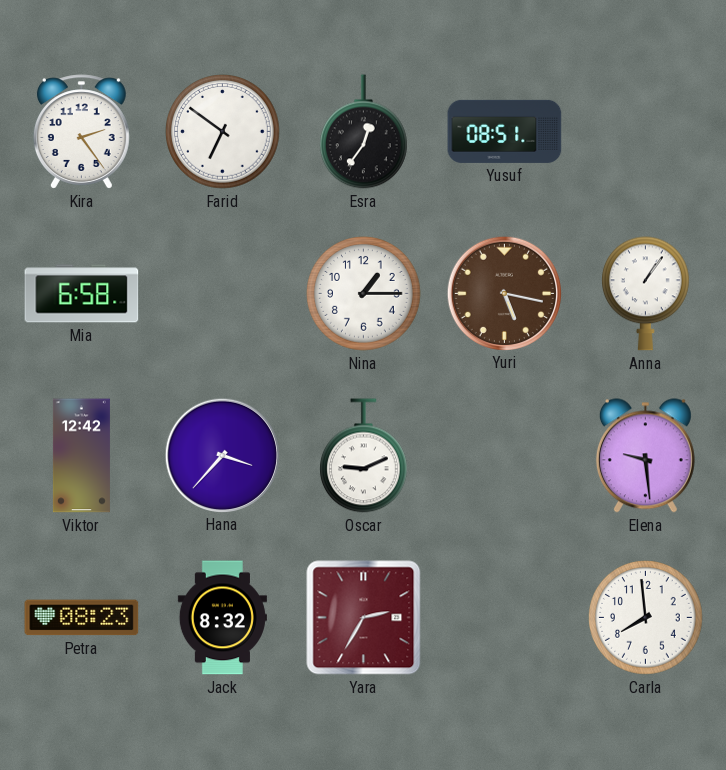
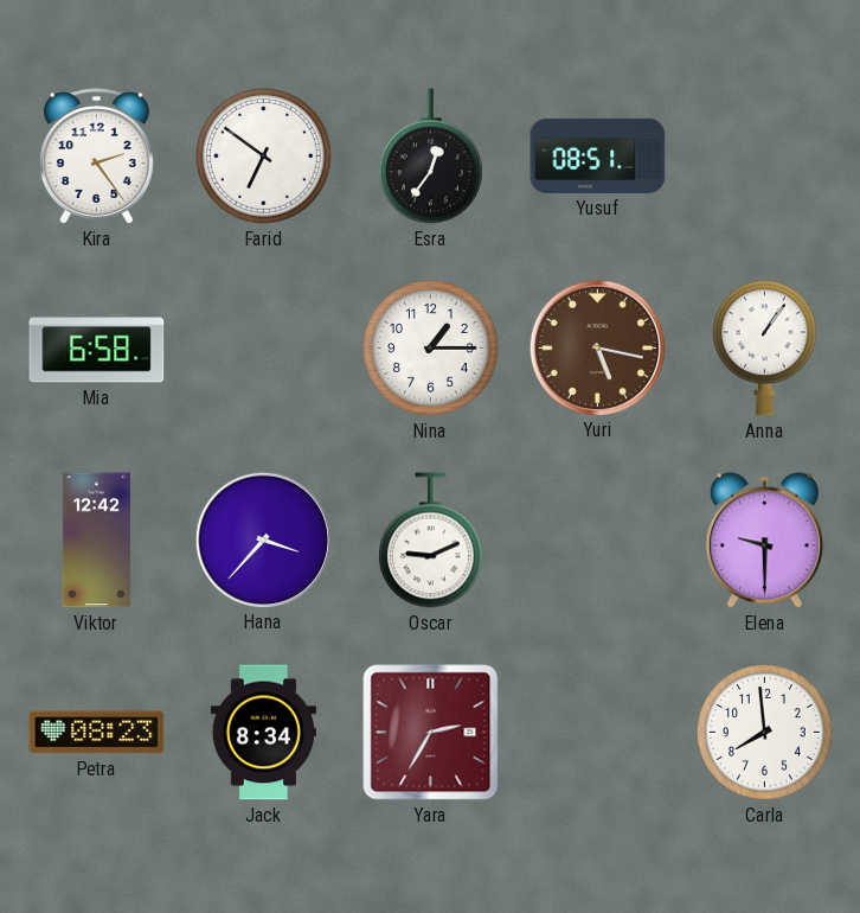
Elena: 9:29 -> 9:30
Jack: 8:32 -> 8:34
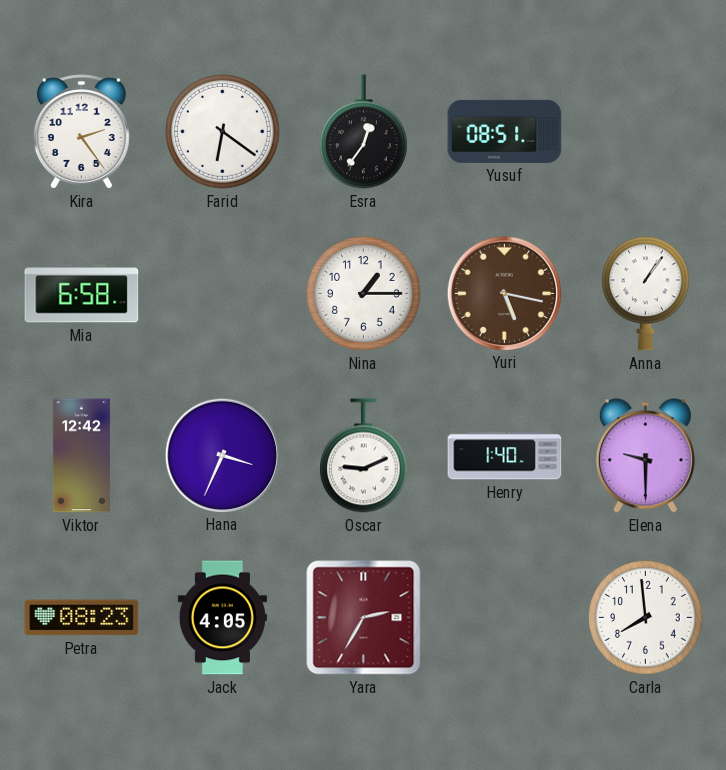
Farid: 6:51 -> 6:21
Hana: 3:37 -> 3:34
Henry: none -> 1:40
Jack: 8:34 -> 4:05
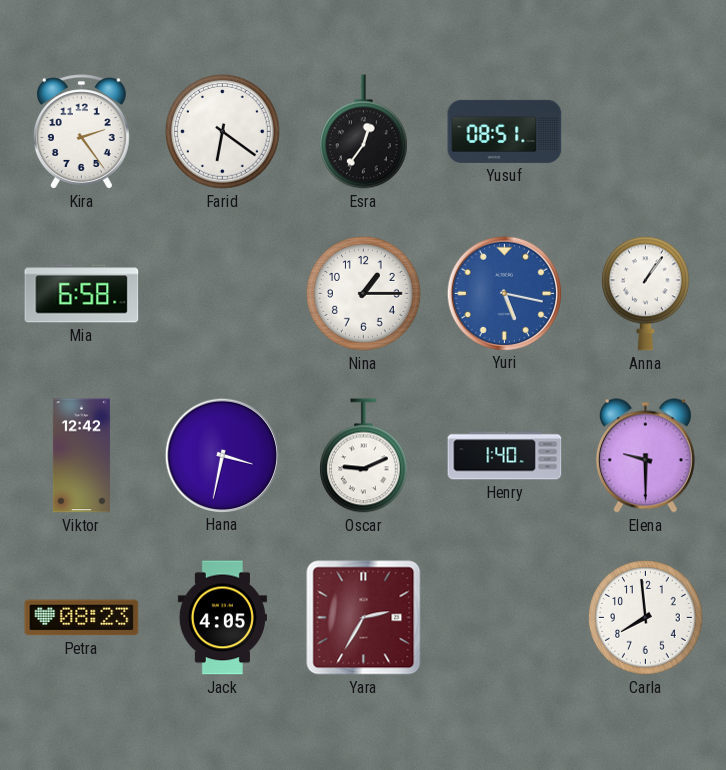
Yuri dial: brown -> blue
Hana: 3:34 -> 3:32
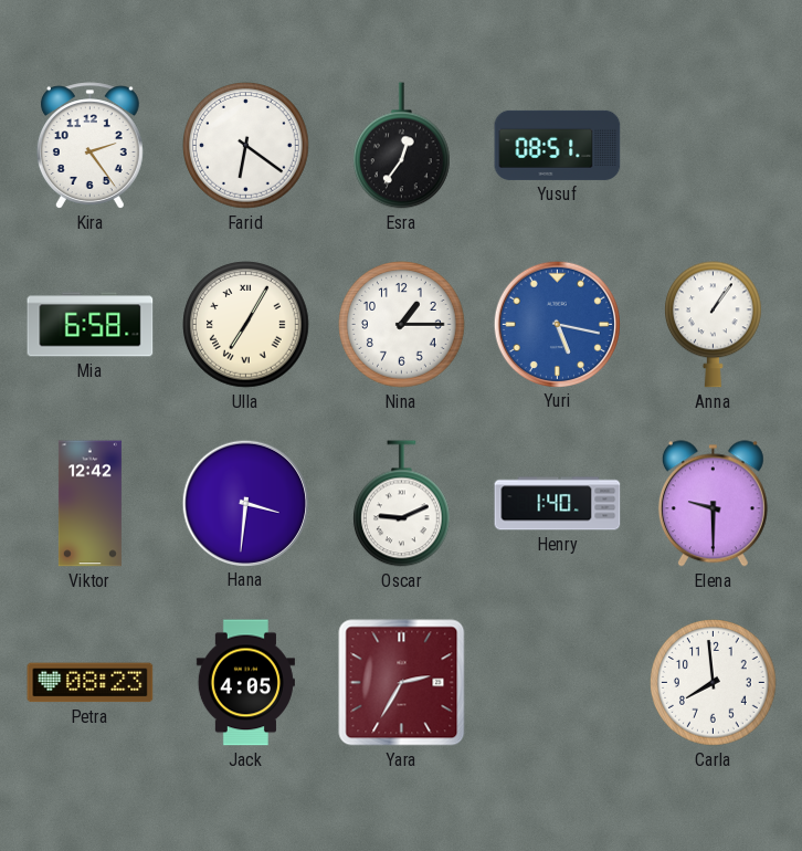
Ulla: none -> 7:05
Hana: 3:32 -> 3:31
